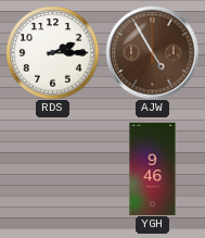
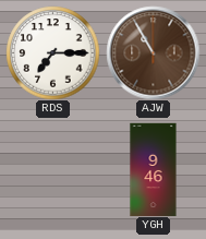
RDS: 2:15 -> 7:15
AJW: 4:55 -> 10:55
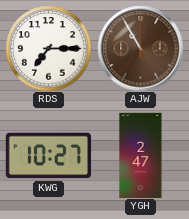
KWG: none -> 10:27
YGH: 9:46 -> 2:47
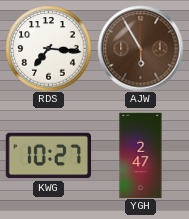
RDS: 7:15 -> 7:16
AJW: 10:55 -> 5:55
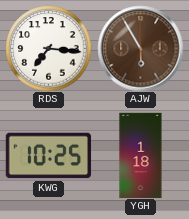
KWG: 10:27 -> 10:25
YGH: 2:47 -> 1:18
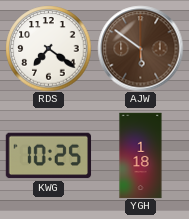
RDS: 7:16 -> 7:21
AJW: 5:55 -> 5:51
